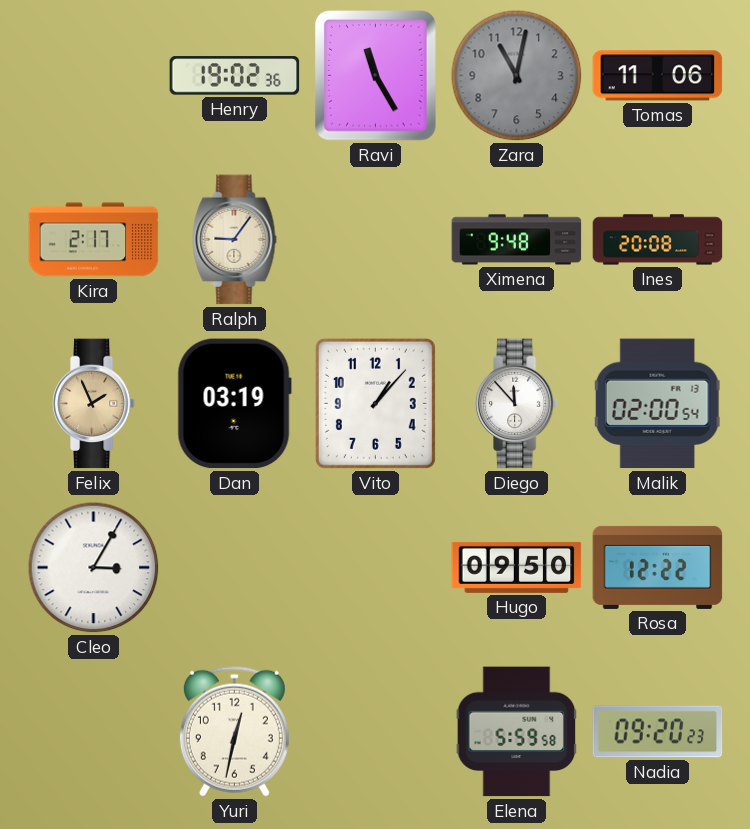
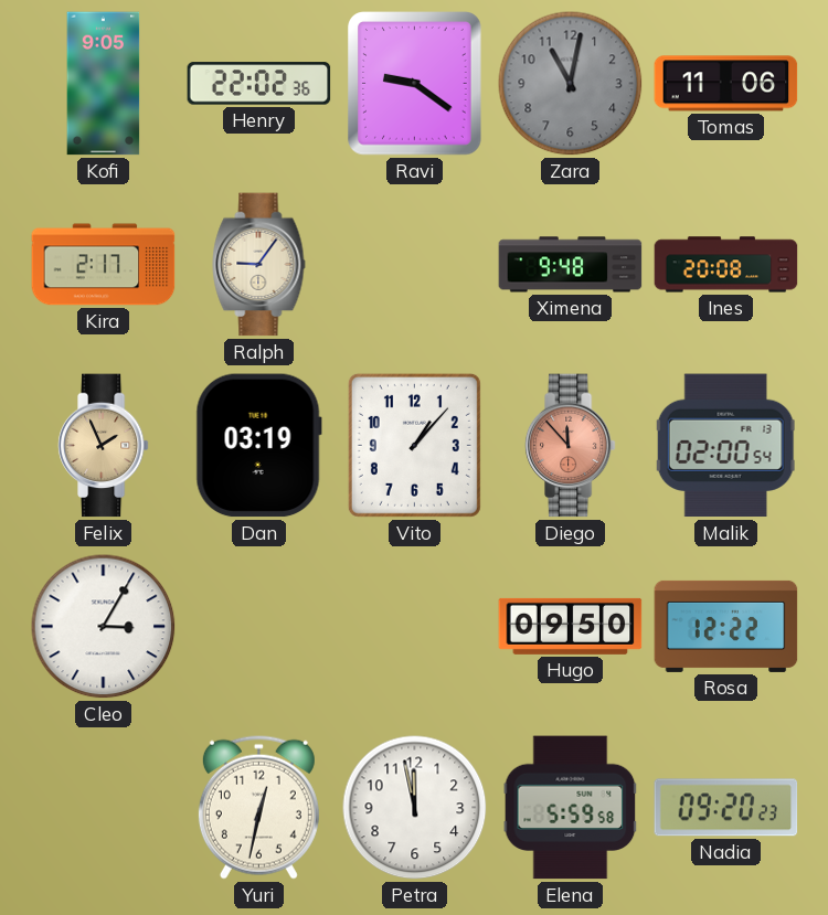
Kofi: none -> 9:05
Henry: 19:02 -> 22:02
Ravi: 11:25 -> 9:21
Diego dial: white -> salmon
Petra: none -> 11:58
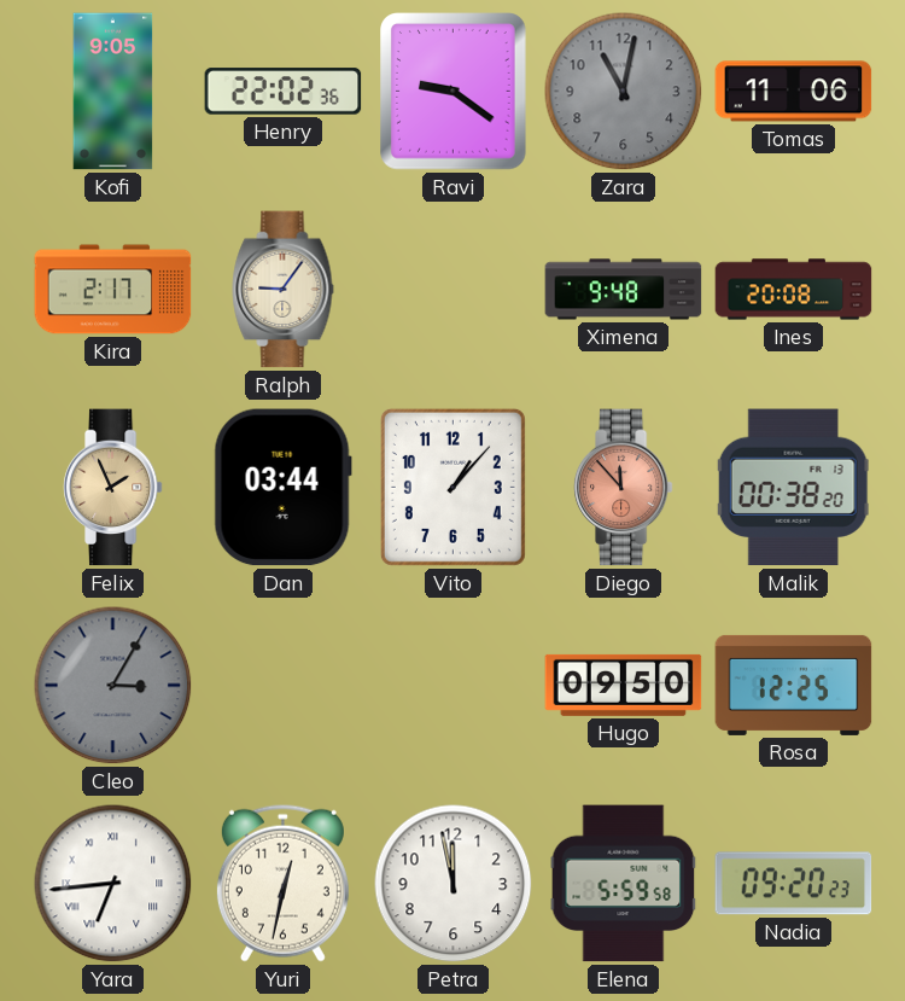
Dan: 03:19 -> 03:44
Malik: 02:00 -> 00:38
Cleo dial: white -> grey
Rosa: 12:22 -> 12:25
Yara: none -> 6:44
